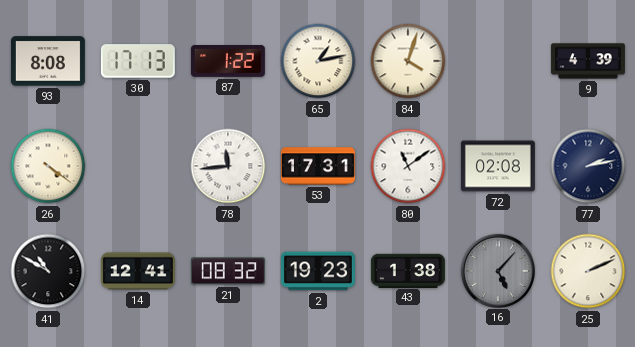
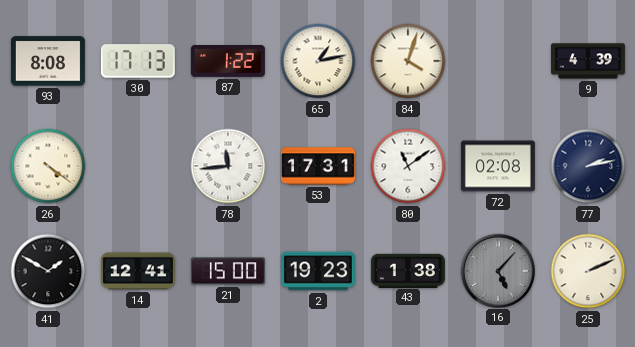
41: 10:50 -> 1:50
21: 08:32 -> 15:00
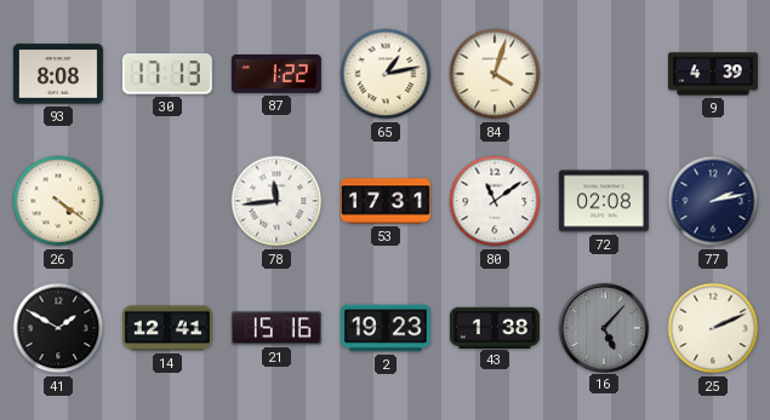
21: 15:00 -> 15:16
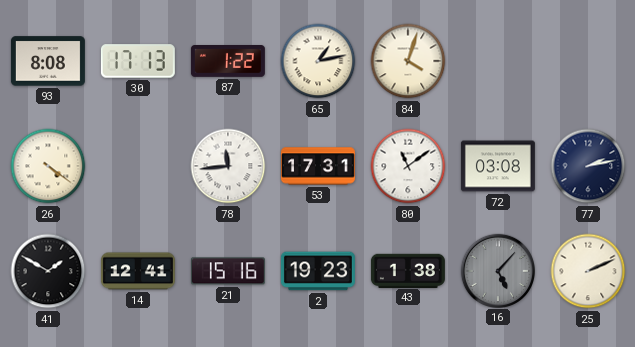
9: 4:39 -> none
72: 02:08 -> 03:08
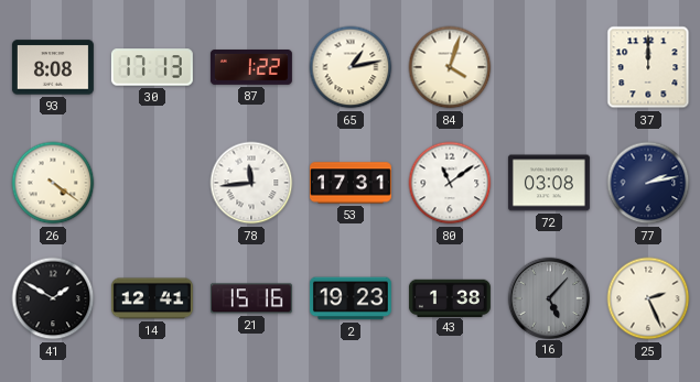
37: none -> 12:00
25: 2:11 -> 2:26
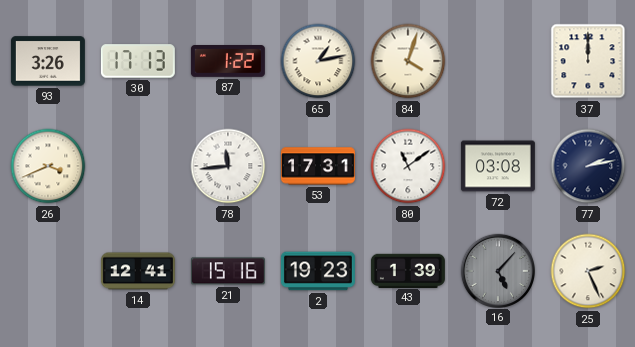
93: 8:08 -> 3:26
26: 4:21 -> 3:41
41: 1:50 -> none
43: 1:38 -> 1:39
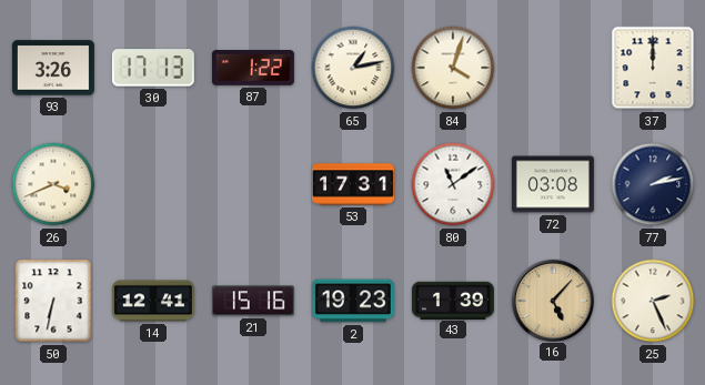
78: 11:44 -> none
50: none -> 6:32
16 dial: grey -> champagne
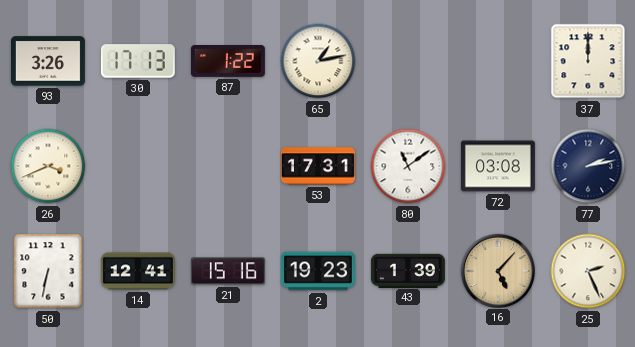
84: 4:03 -> none
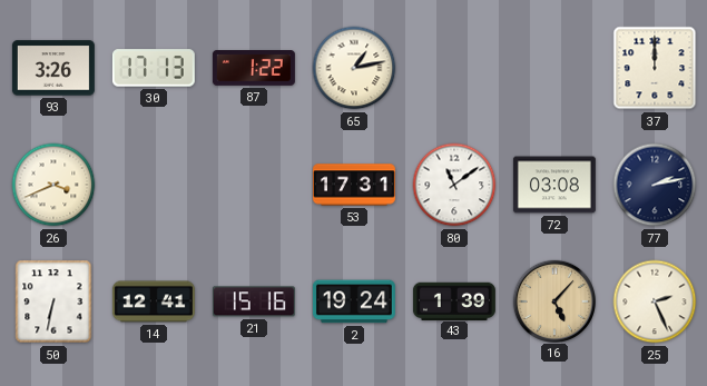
2: 19:23 -> 19:24
